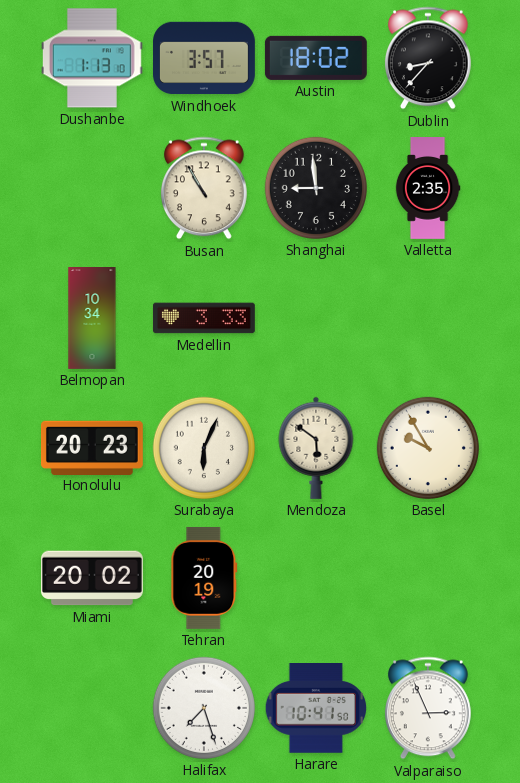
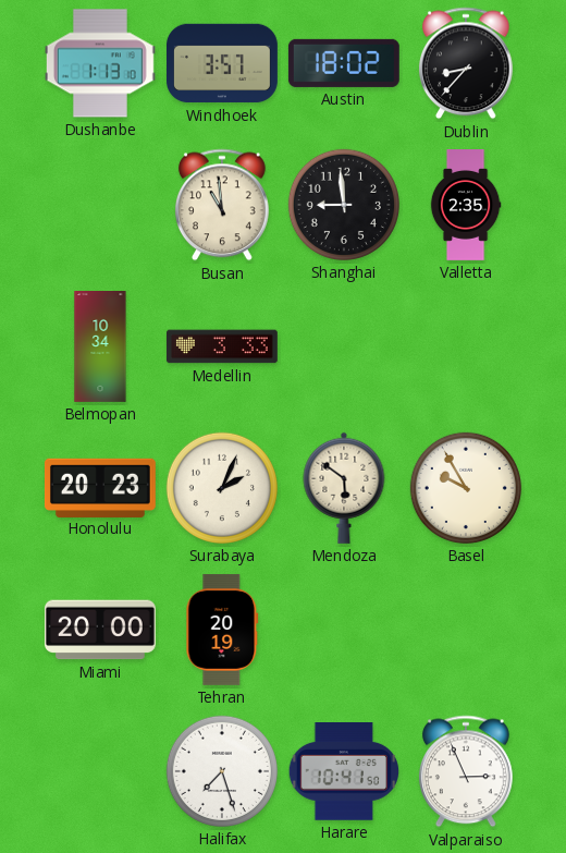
Busan: 10:55 -> 10:59
Surabaya: 6:04 -> 2:04
Miami: 20:02 -> 20:00
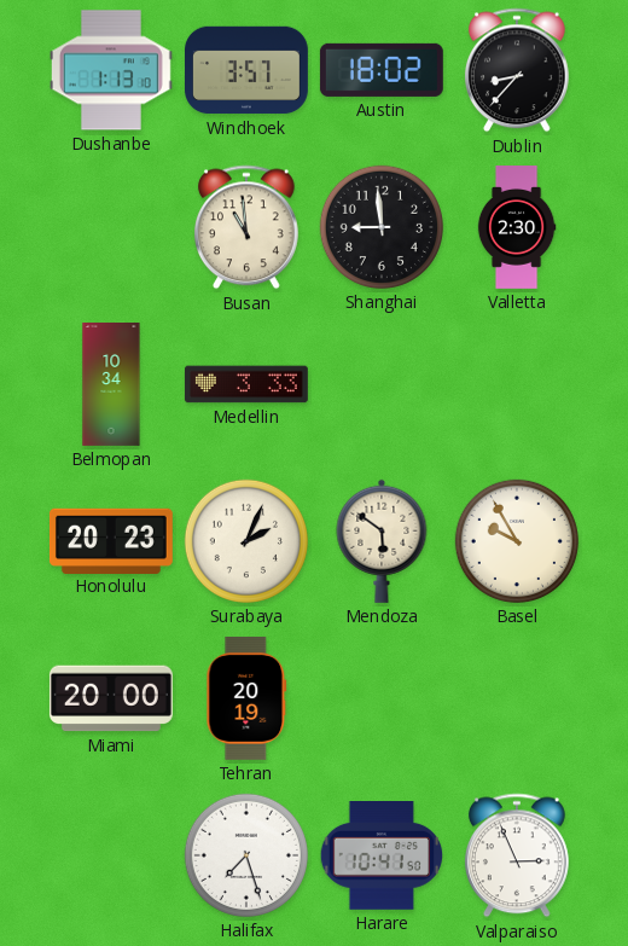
Valletta: 2:35 -> 2:30
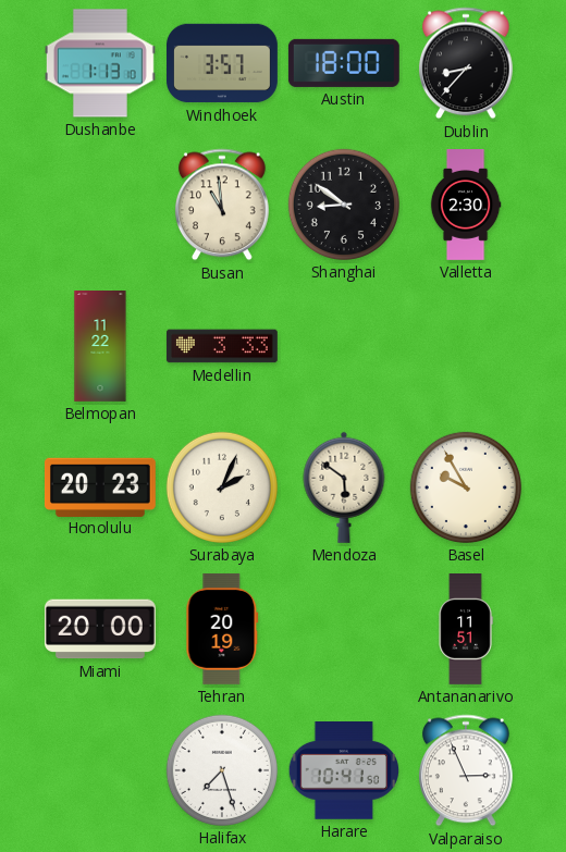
Austin: 18:02 -> 18:00
Shanghai: 8:59 -> 8:51
Belmopan: 10:34 -> 11:22
Antananarivo: none -> 11:51
